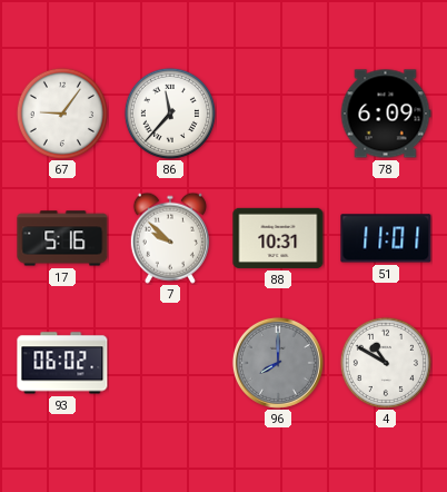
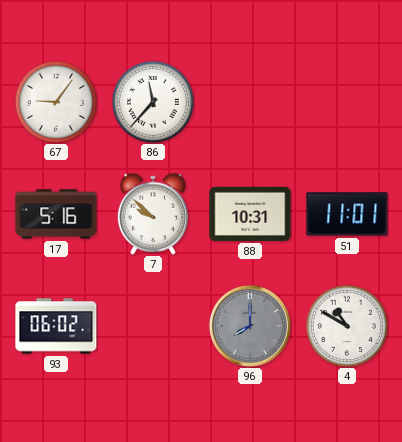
78: 6:09 -> none
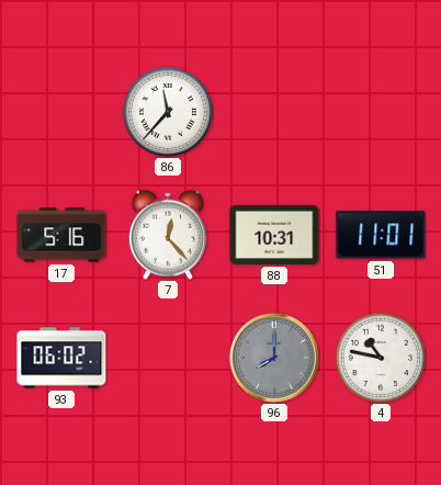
67: 9:06 -> none
7: 9:52 -> 12:23
4: 10:50 -> 10:47
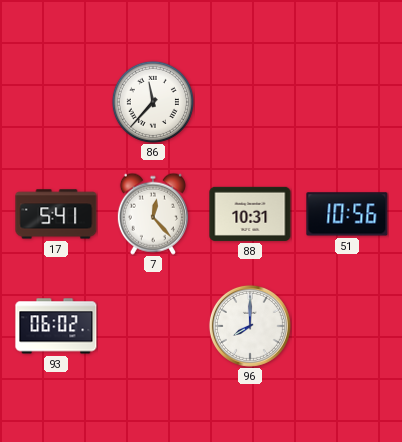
17: 5:16 -> 5:41
51: 11:01 -> 10:56
96 dial: grey -> white
4: 10:47 -> none
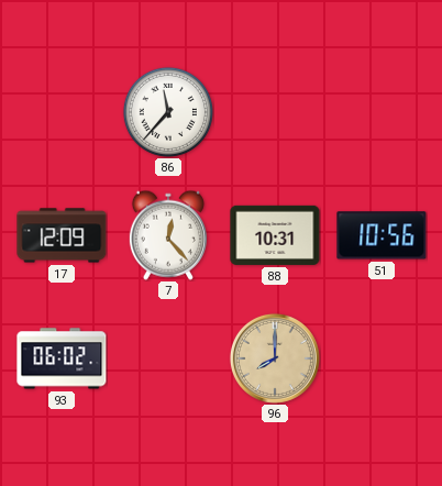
17: 5:41 -> 12:09
96 dial: white -> champagne
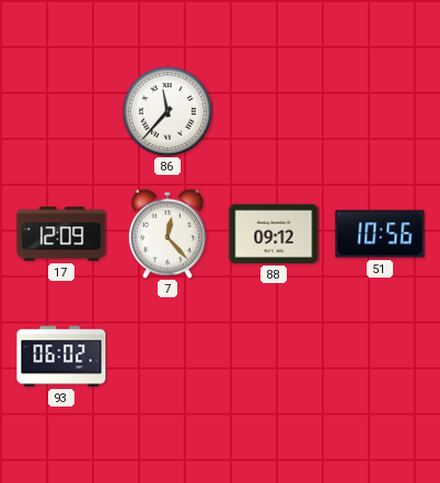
88: 10:31 -> 09:12
96: 8:00 -> none
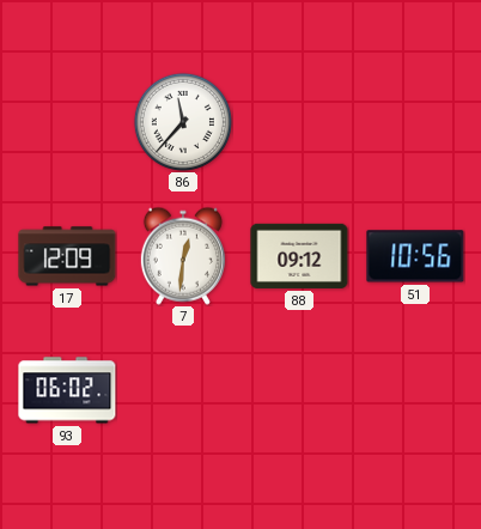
7: 12:23 -> 12:31
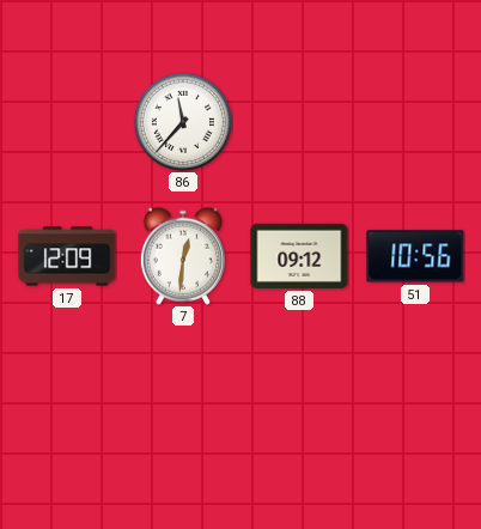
93: 06:02 -> none
